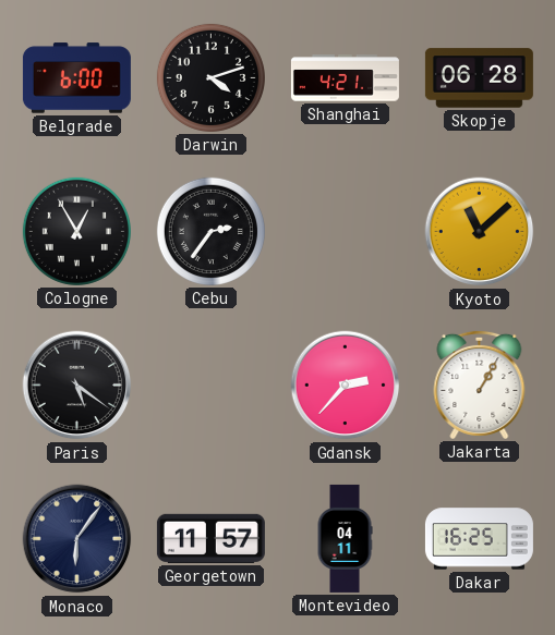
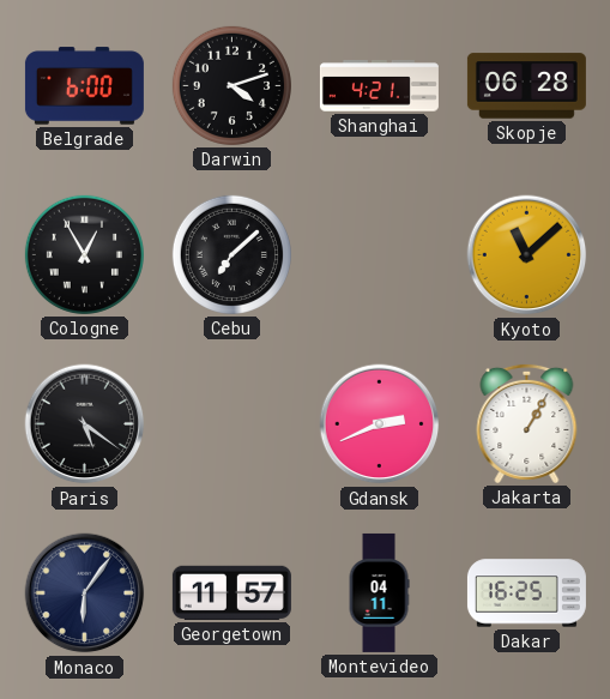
Cebu: 2:36 -> 7:08
Gdansk: 2:37 -> 2:41
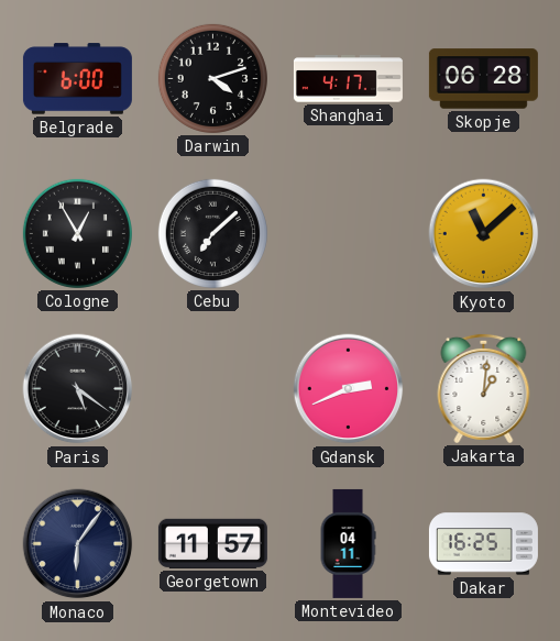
Shanghai: 4:21 -> 4:17
Jakarta: 1:05 -> 1:01
